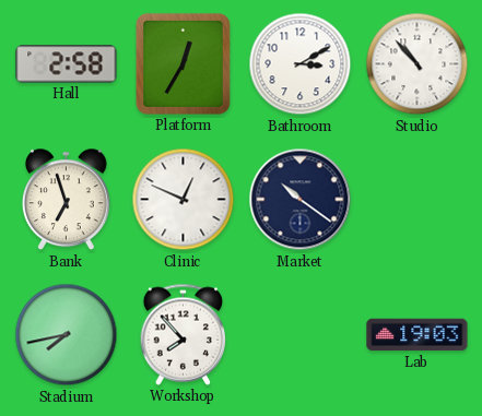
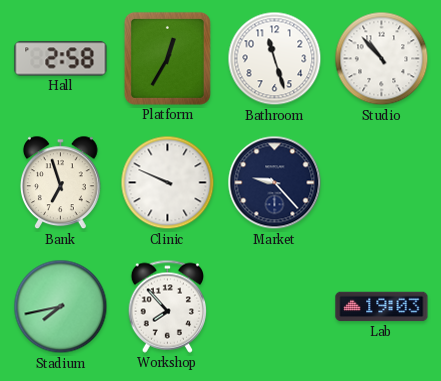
Bathroom: 3:10 -> 11:27
Clinic: 12:49 -> 9:49
Market: 10:21 -> 9:23
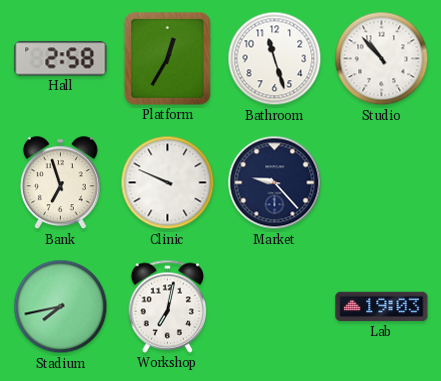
Workshop: 7:53 -> 7:02
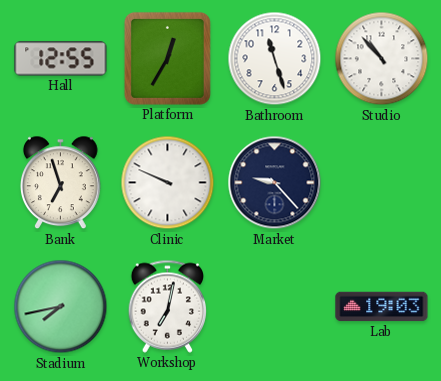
Hall: 2:58 -> 12:55
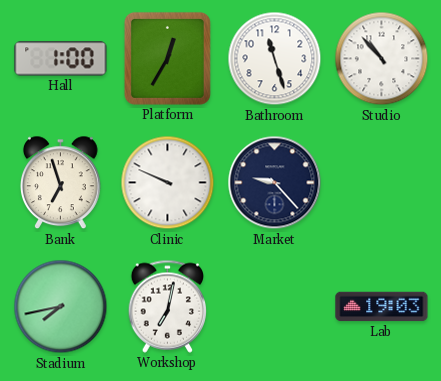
Hall: 12:55 -> 1:00
